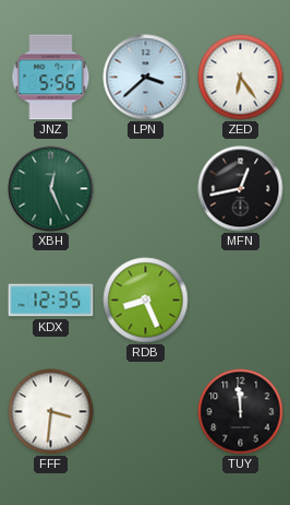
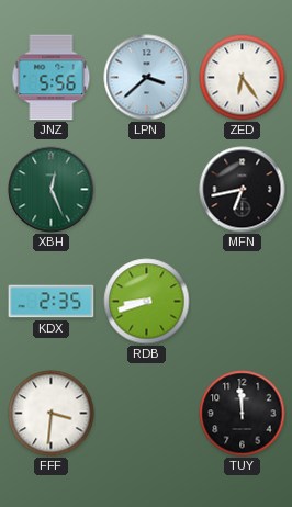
MFN: 12:43 -> 6:43
KDX: 12:35 -> 2:35
RDB: 8:26 -> 8:42
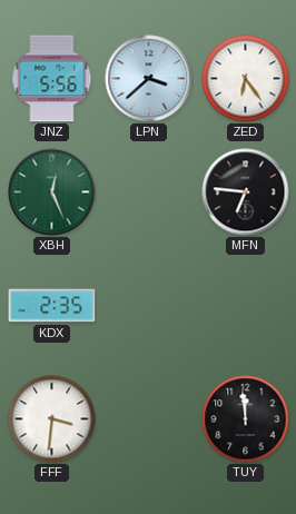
MFN: 6:43 -> 6:46
RDB: 8:42 -> none
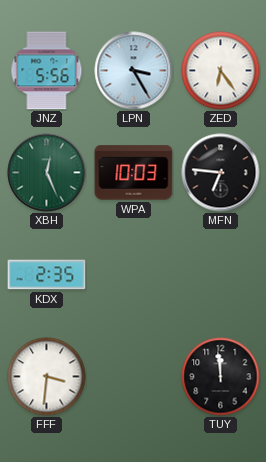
LPN: 3:38 -> 3:25
WPA: none -> 10:03
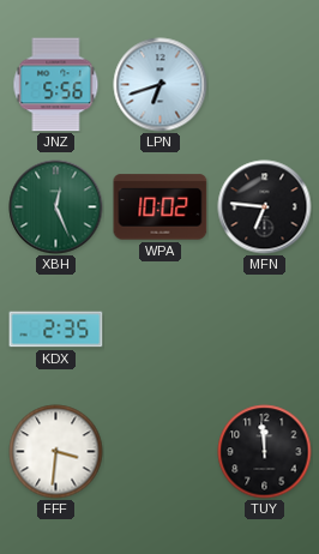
LPN: 3:25 -> 6:42
ZED: 6:24 -> none
WPA: 10:03 -> 10:02
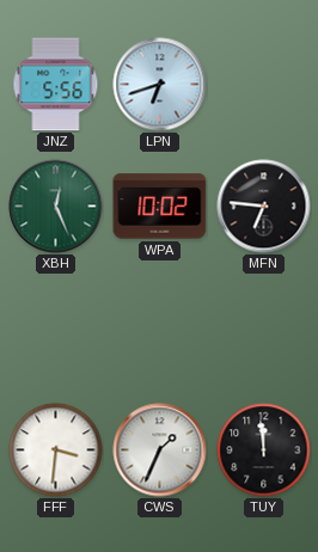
KDX: 2:35 -> none
CWS: none -> 1:34
